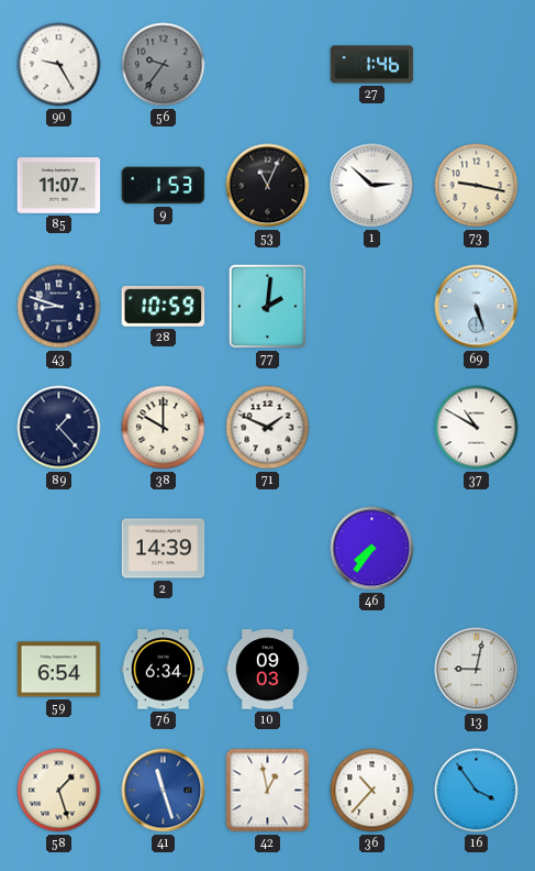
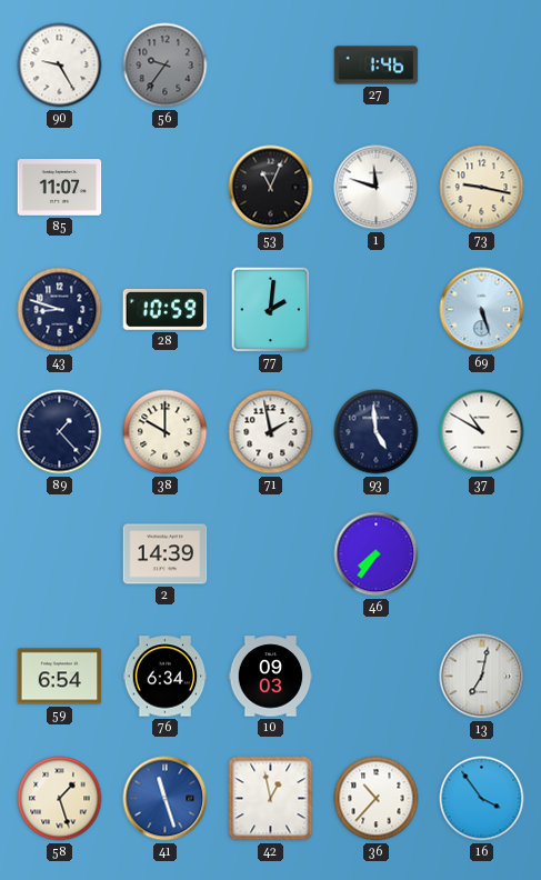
9: 1:53 -> none
1: 2:52 -> 11:48
71: 1:49 -> 1:58
93: none -> 4:59
13: 9:02 -> 7:02
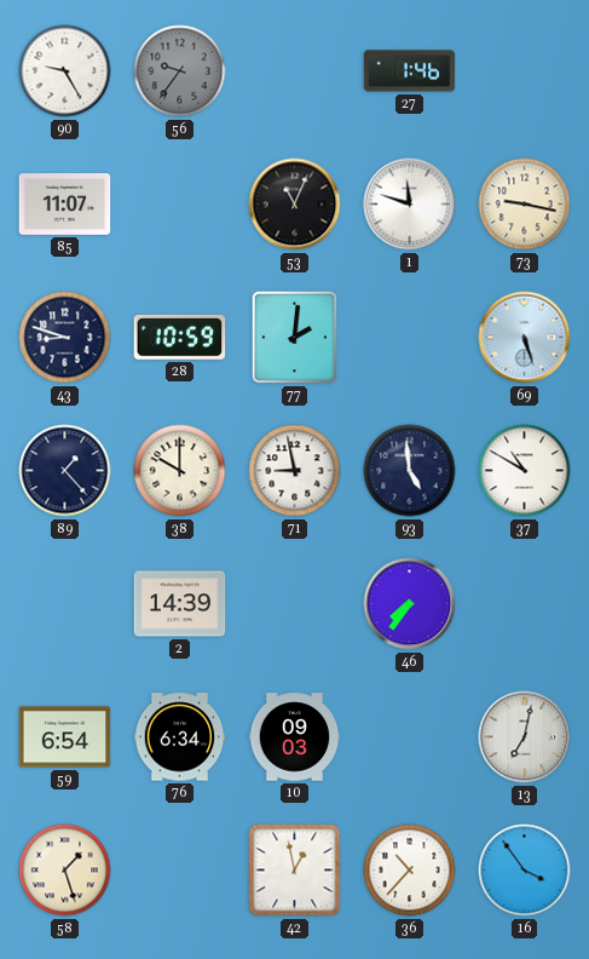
71: 1:58 -> 8:58
41: 11:27 -> none
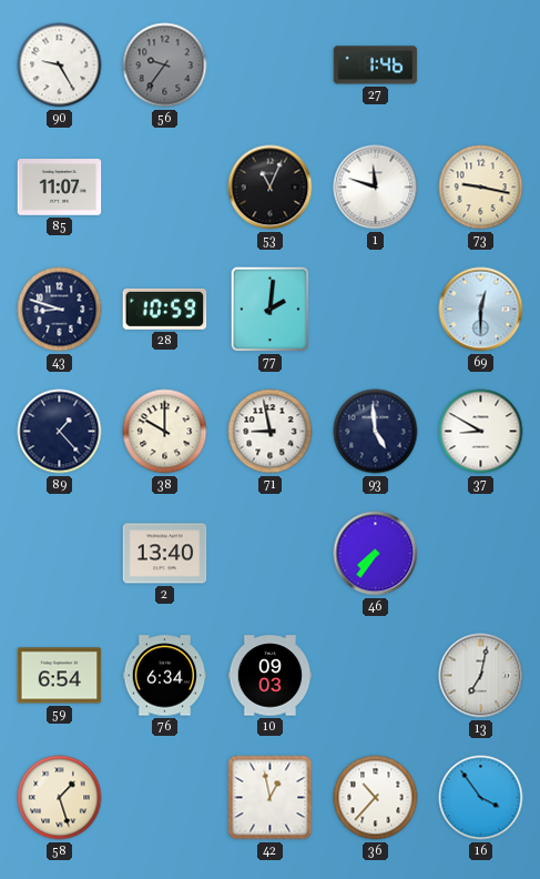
69: 5:27 -> 12:30
37: 10:50 -> 8:50
2: 14:39 -> 13:40
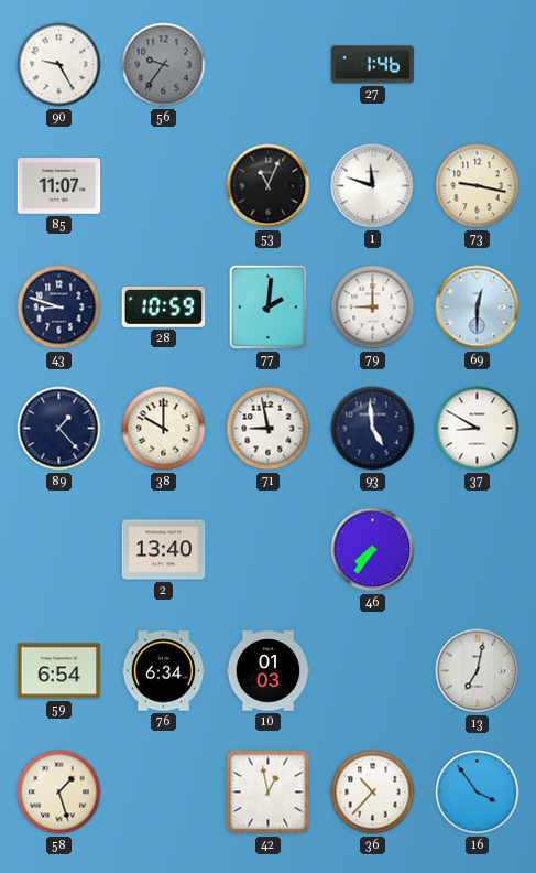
79: none -> 9:00
10: 09:03 -> 01:03
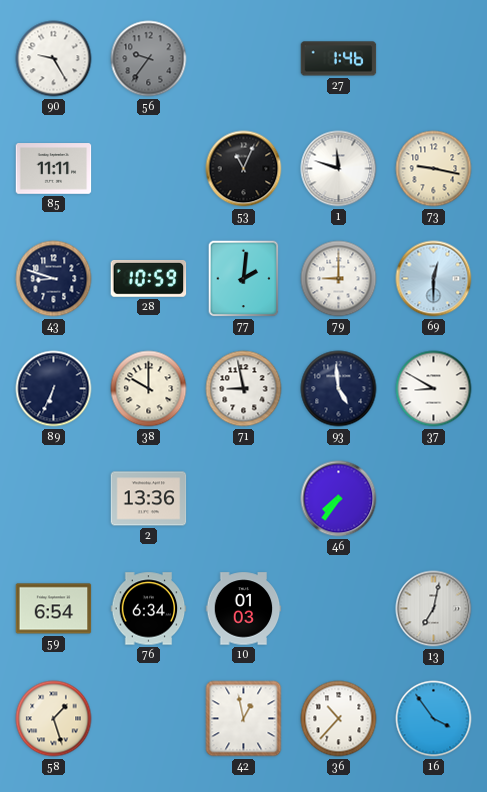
85: 11:07 -> 11:11
89: 1:23 -> 6:34
2: 13:40 -> 13:36
